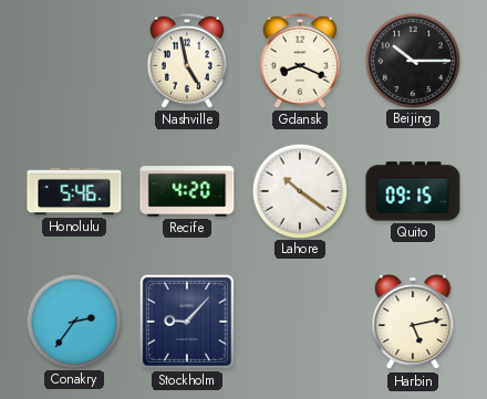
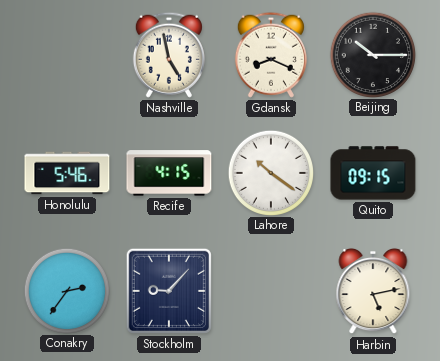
Recife: 4:20 -> 4:15
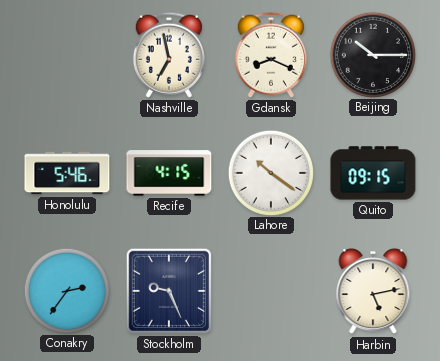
Nashville: 4:58 -> 6:58
Stockholm: 9:07 -> 9:26
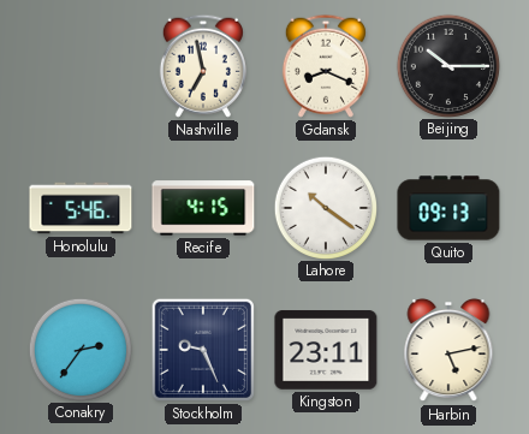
Quito: 09:15 -> 09:13
Kingston: none -> 23:11
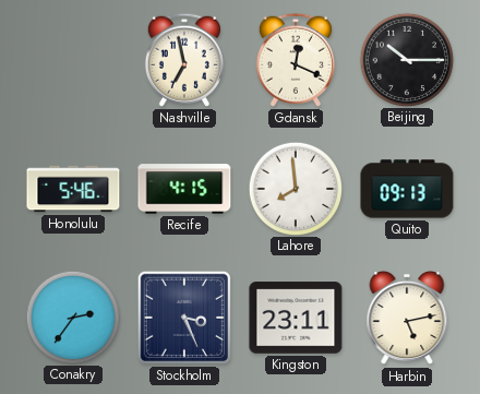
Gdansk: 8:19 -> 12:19
Lahore: 10:21 -> 7:59
Stockholm: 9:26 -> 3:26
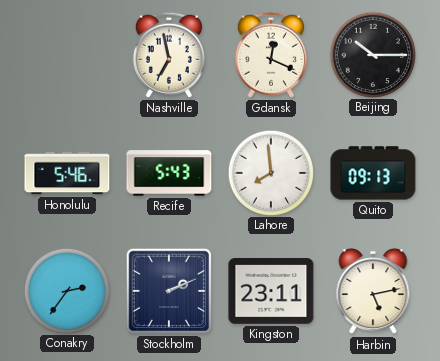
Recife: 4:15 -> 5:43
Stockholm: 3:26 -> 2:11
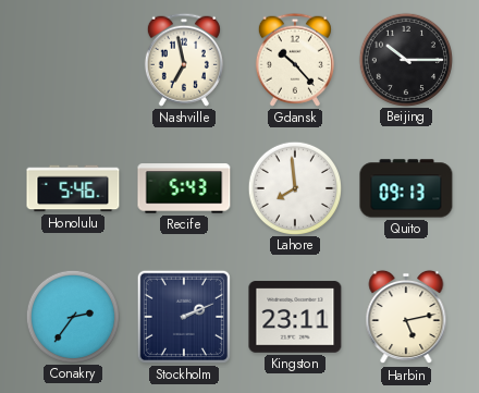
Gdansk: 12:19 -> 10:23
